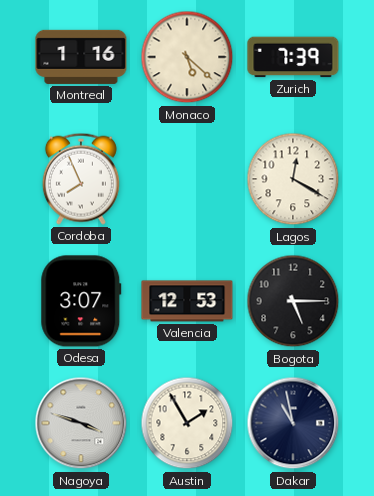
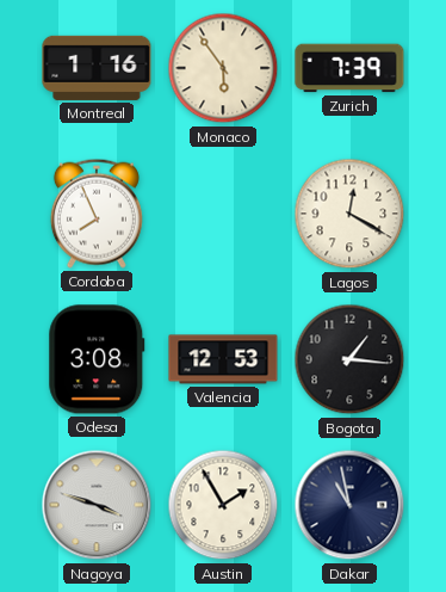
Monaco: 5:22 -> 5:54
Odesa: 3:07 -> 3:08
Bogota: 5:15 -> 1:16
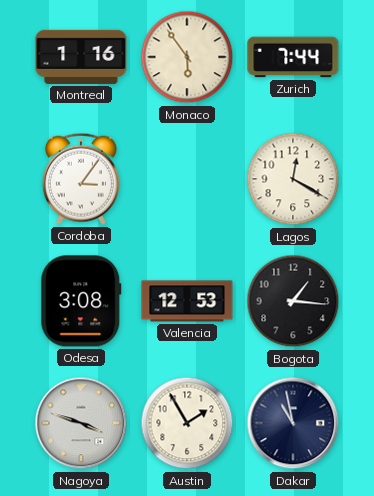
Zurich: 7:39 -> 7:44
Cordoba: 7:56 -> 3:06
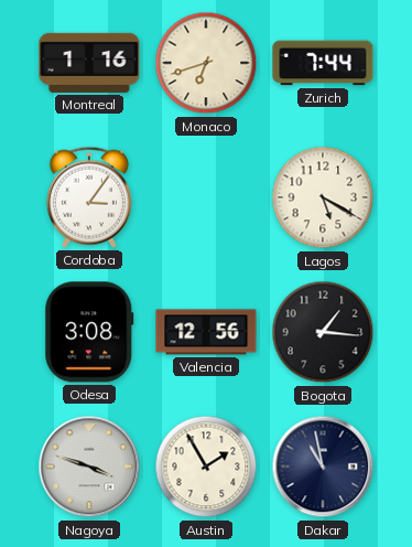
Monaco: 5:54 -> 6:42
Lagos: 12:20 -> 5:20
Valencia: 12:53 -> 12:56
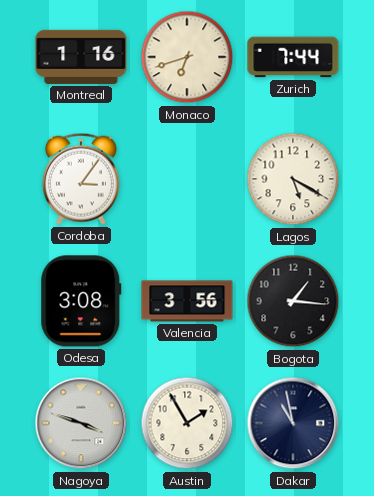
Valencia: 12:56 -> 3:56
